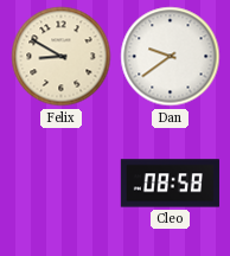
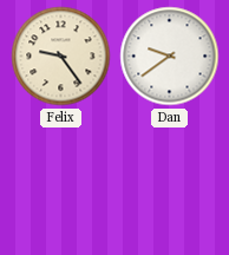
Felix: 8:50 -> 9:24
Cleo: 08:58 -> none
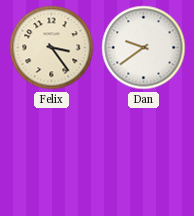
Felix: 9:24 -> 3:24
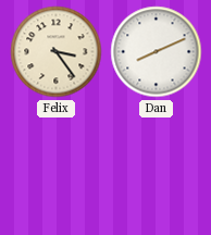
Dan: 9:39 -> 8:11
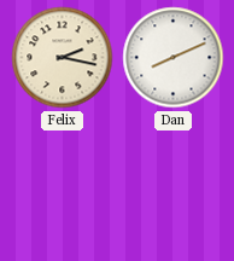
Felix: 3:24 -> 2:17
